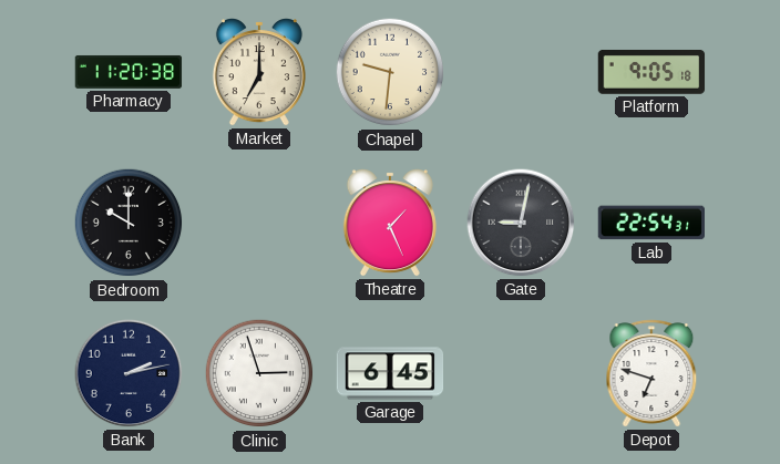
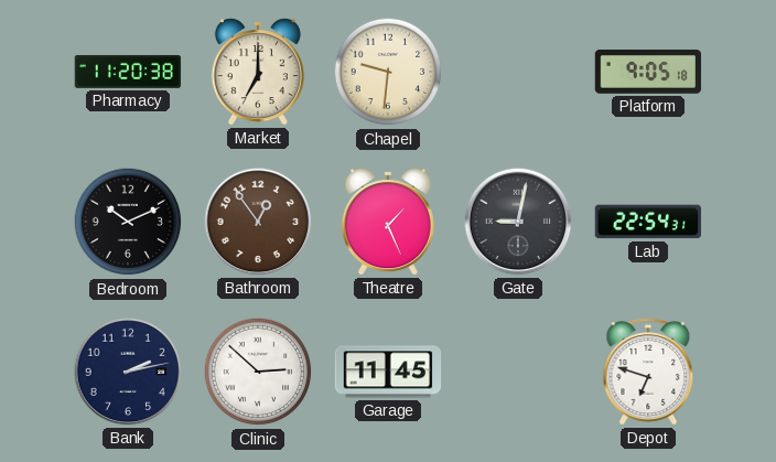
Bedroom: 10:00 -> 10:11
Bathroom: none -> 12:54
Clinic: 2:57 -> 2:52
Garage: 6:45 -> 11:45
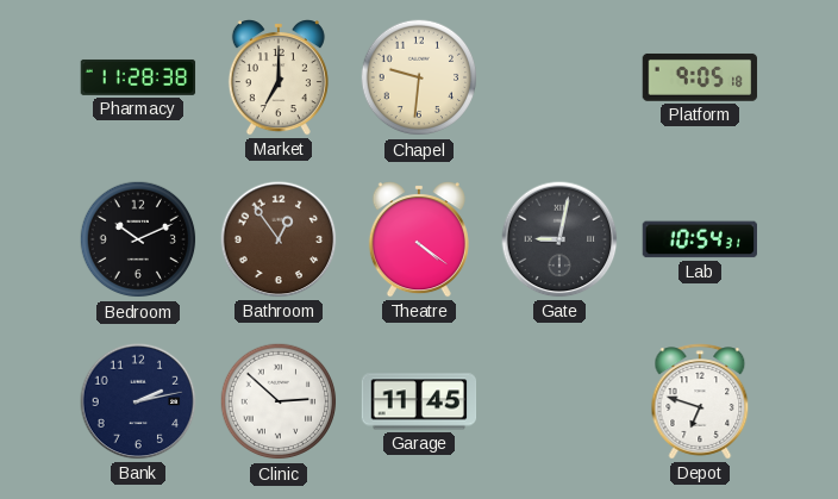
Pharmacy: 11:20 -> 11:28
Theatre: 1:26 -> 4:21
Lab: 22:54 -> 10:54
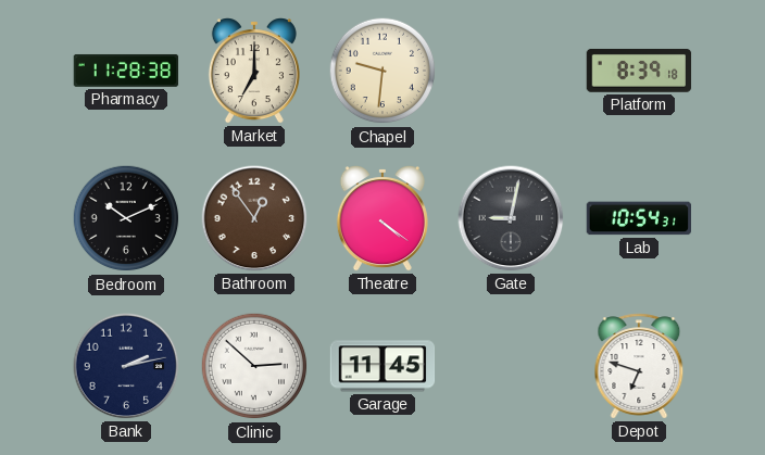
Platform: 9:05 -> 8:39
